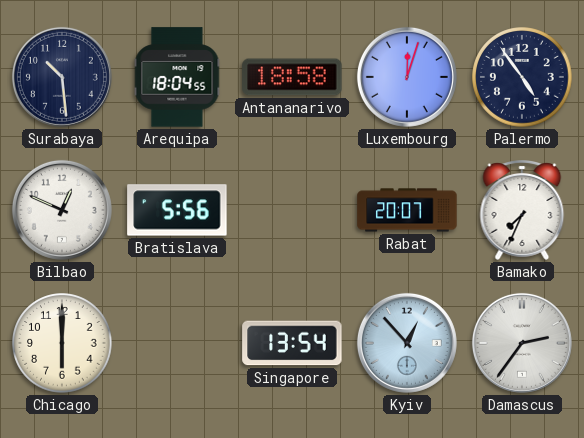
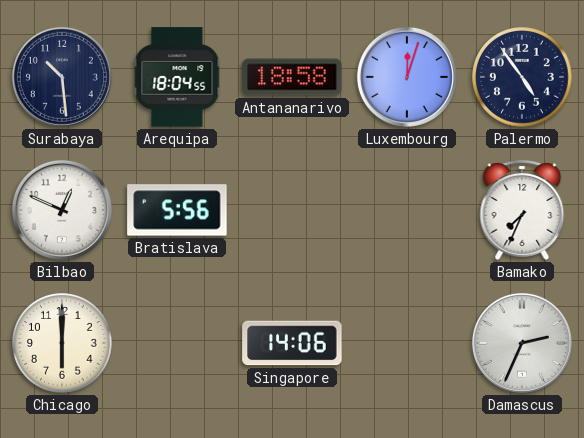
Rabat: 20:07 -> none
Singapore: 13:54 -> 14:06
Kyiv: 12:53 -> none
Damascus: 2:36 -> 2:34
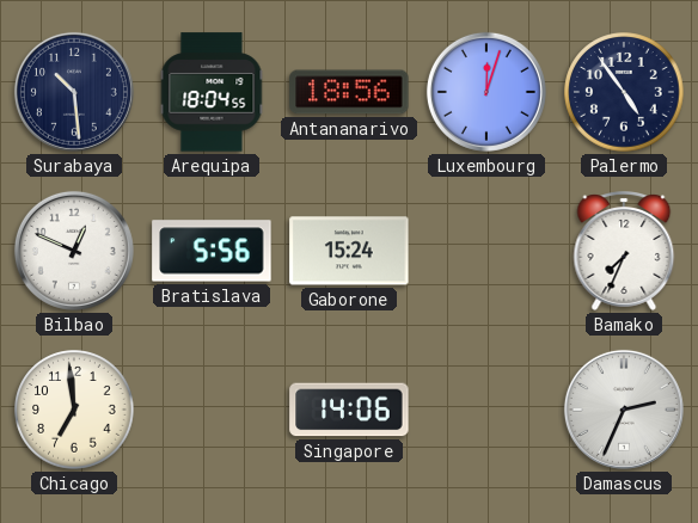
Antananarivo: 18:58 -> 18:56
Gaborone: none -> 15:24
Chicago: 6:00 -> 6:59
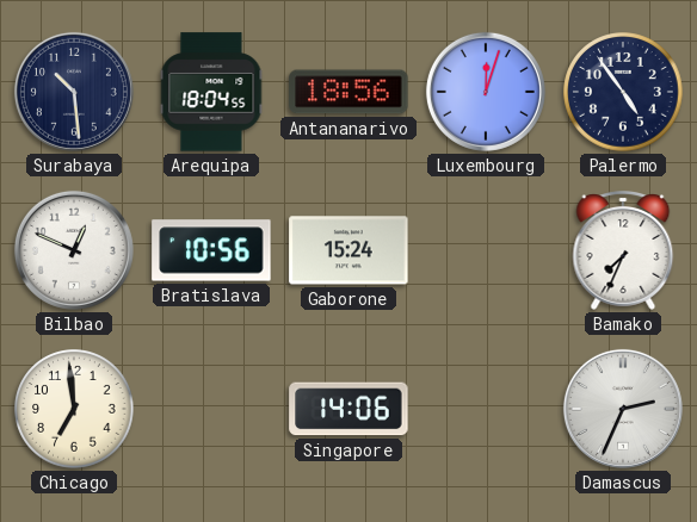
Bratislava: 5:56 -> 10:56
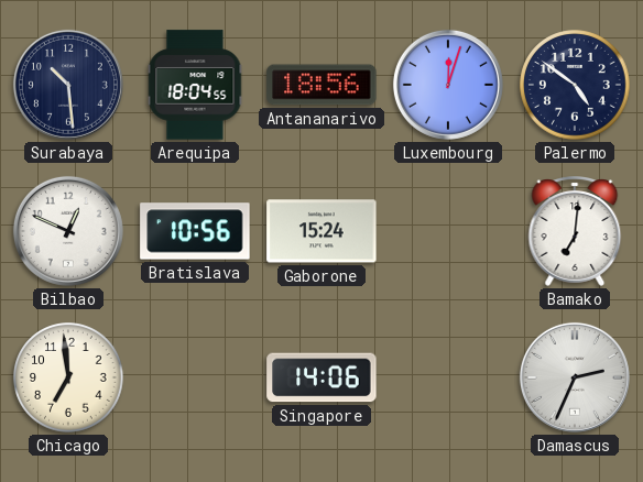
Palermo: 4:54 -> 4:51
Bamako: 7:34 -> 7:01
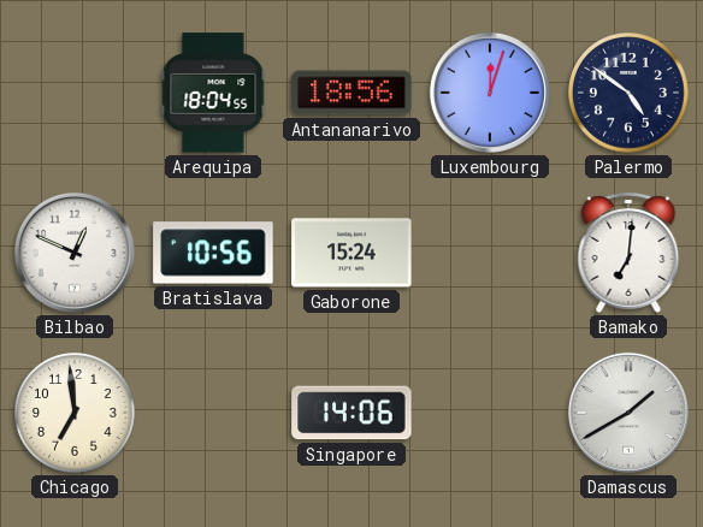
Surabaya: 10:29 -> none
Damascus: 2:34 -> 1:40
